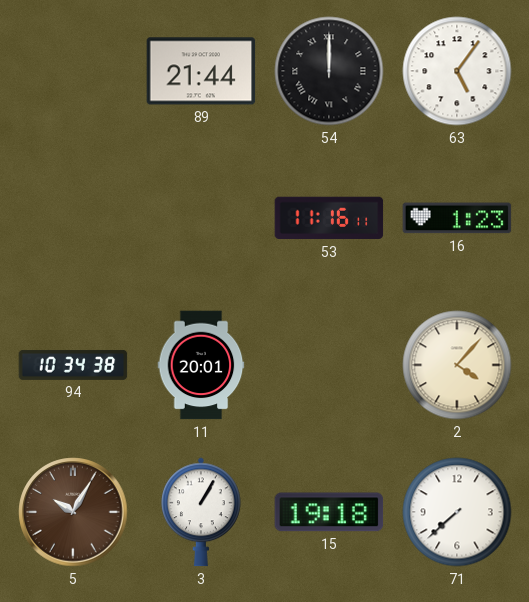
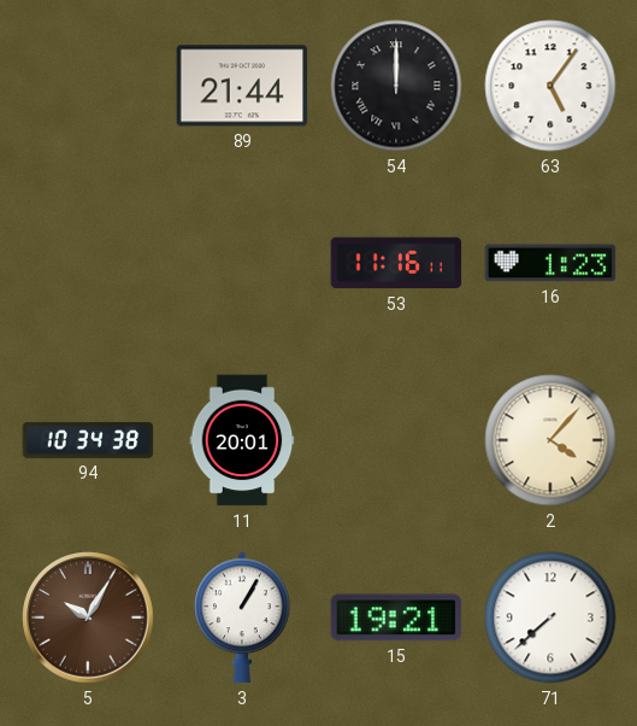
15: 19:18 -> 19:21
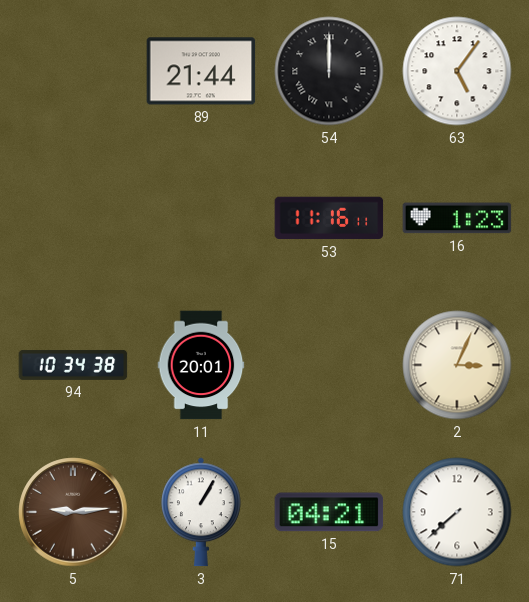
2: 4:07 -> 3:04
5: 10:05 -> 9:14
15: 19:21 -> 04:21
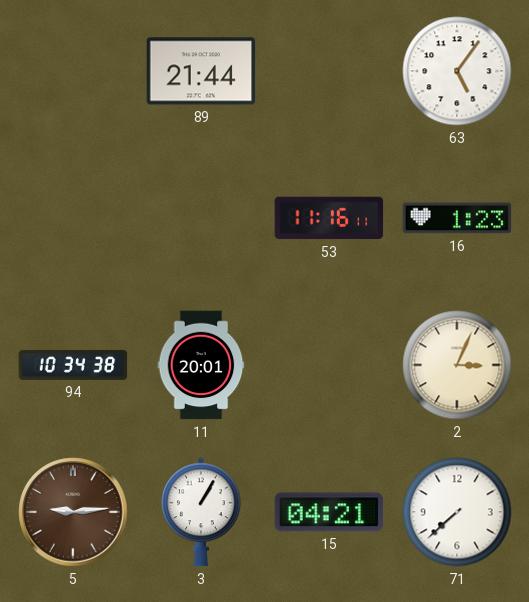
54: 12:00 -> none
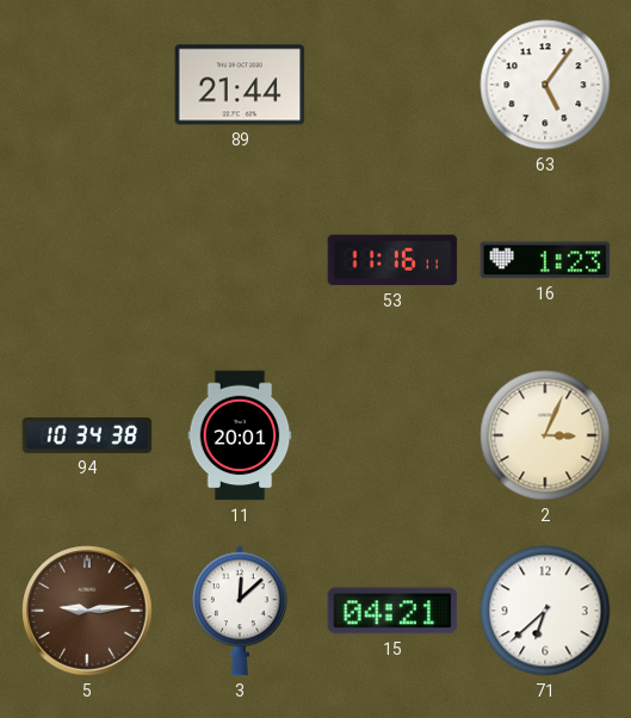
3: 1:05 -> 12:08
71: 7:38 -> 6:38
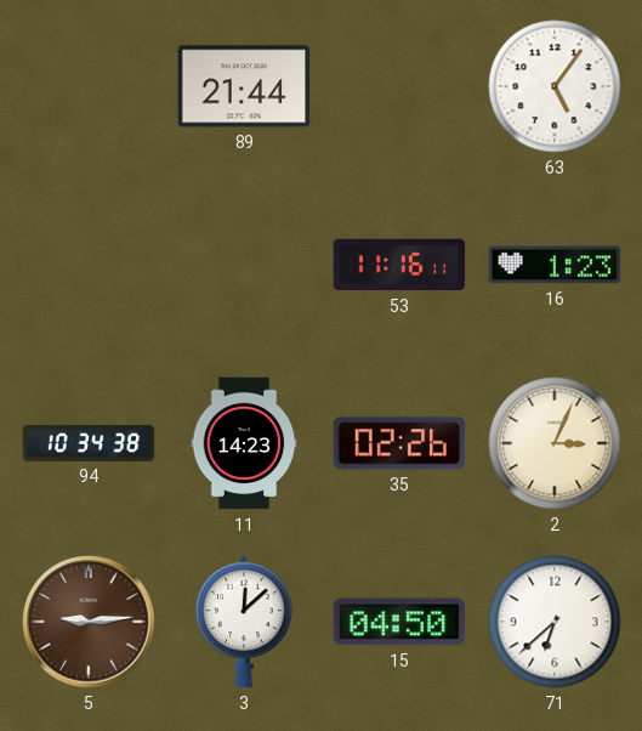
11: 20:01 -> 14:23
35: none -> 02:26
15: 04:21 -> 04:50
